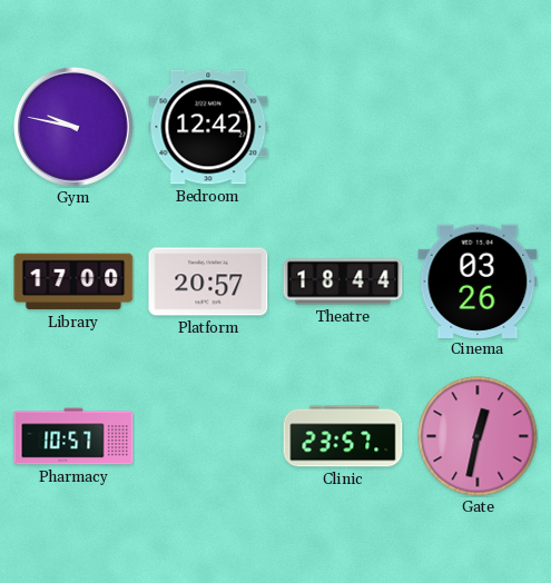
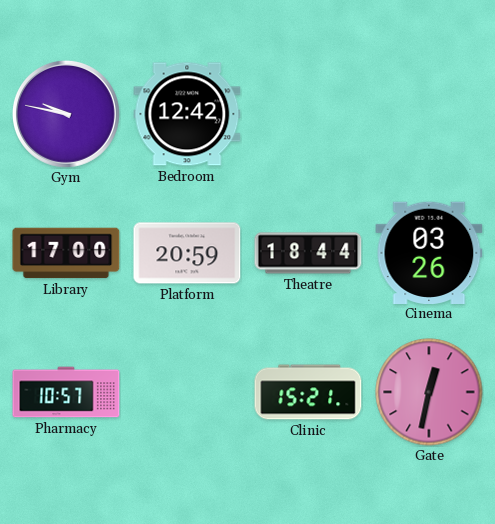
Platform: 20:57 -> 20:59
Clinic: 23:57 -> 15:21
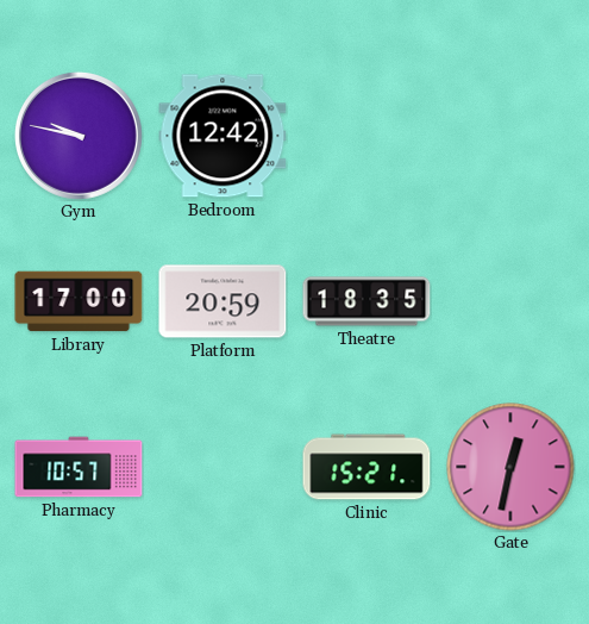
Theatre: 18:44 -> 18:35
Cinema: 03:26 -> none
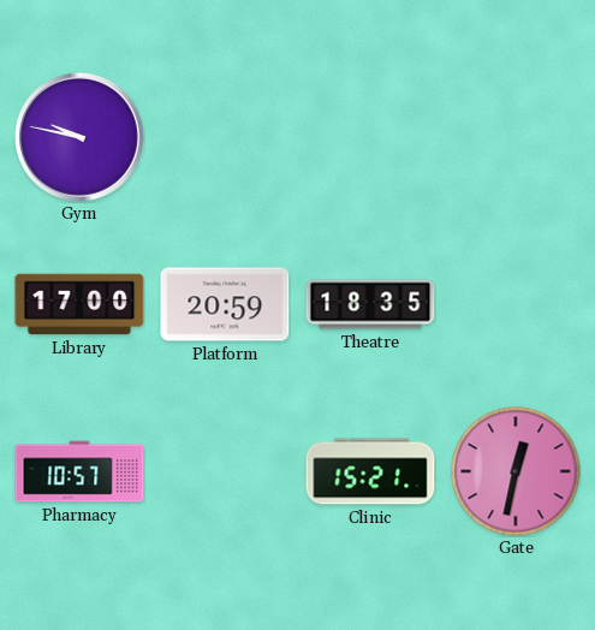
Bedroom: 12:42 -> none
